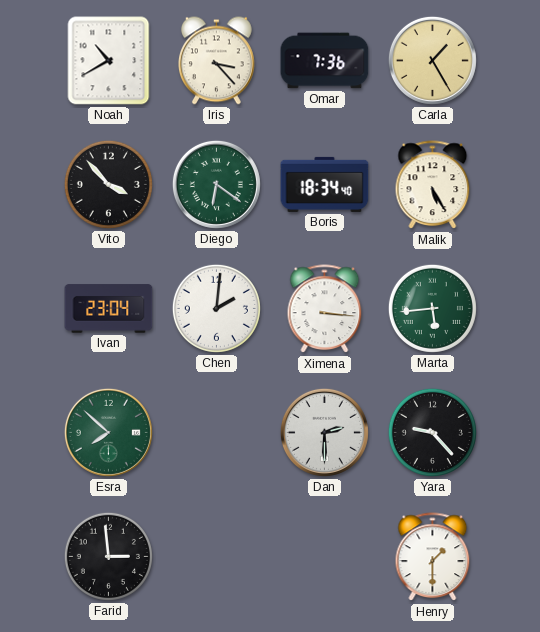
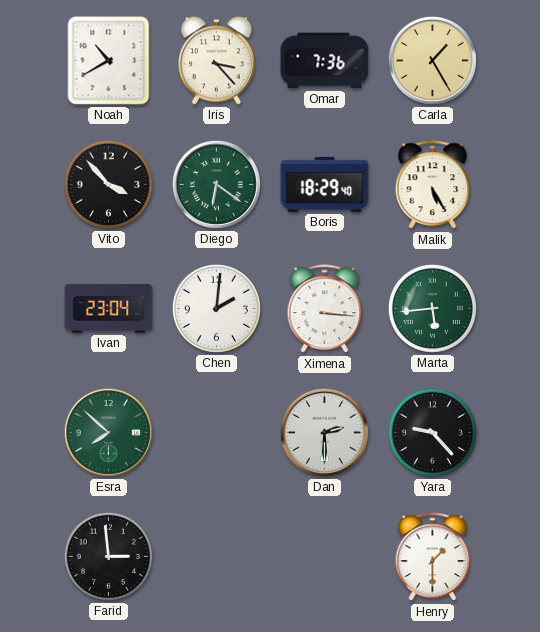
Boris: 18:34 -> 18:29
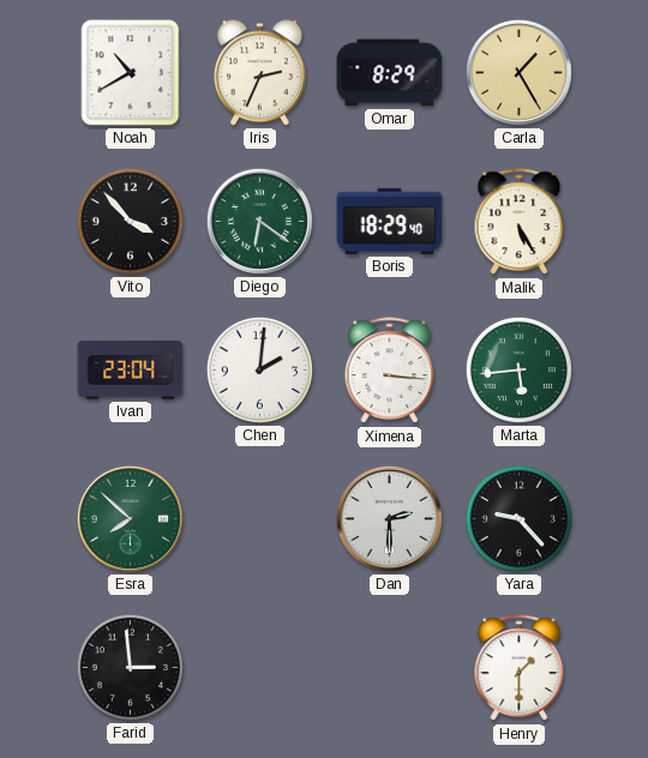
Iris: 3:23 -> 2:34
Omar: 7:36 -> 8:29
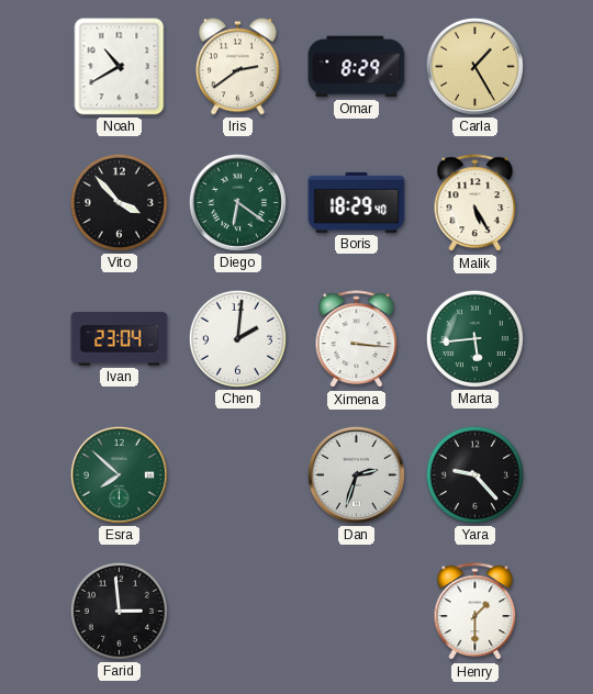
Iris: 2:34 -> 2:39
Dan: 2:30 -> 2:33
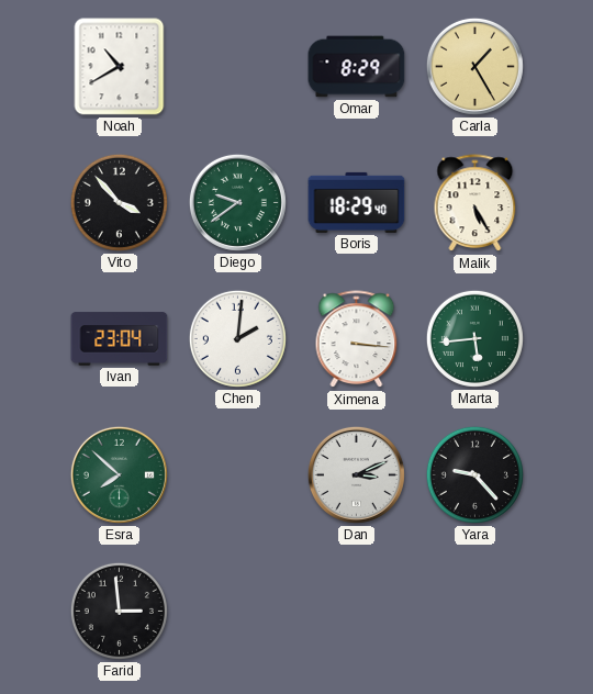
Iris: 2:39 -> none
Diego: 6:21 -> 9:39
Dan: 2:33 -> 3:11
Henry: 1:30 -> none
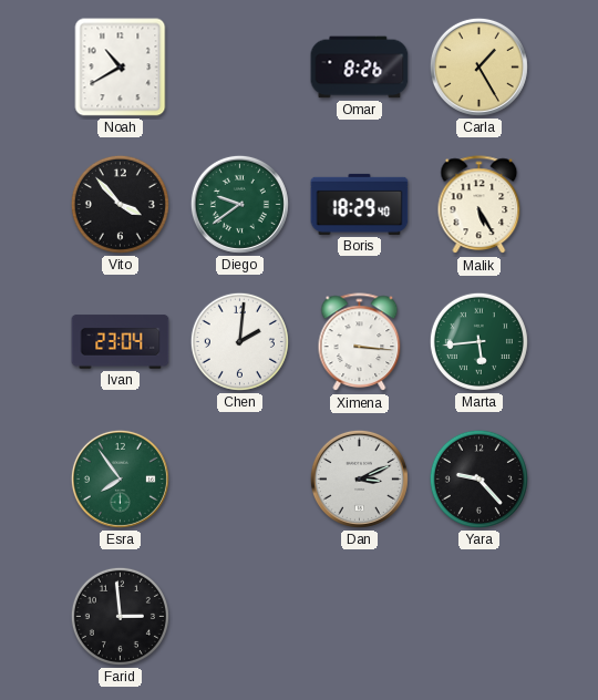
Omar: 8:29 -> 8:26
Esra: 7:52 -> 7:54
